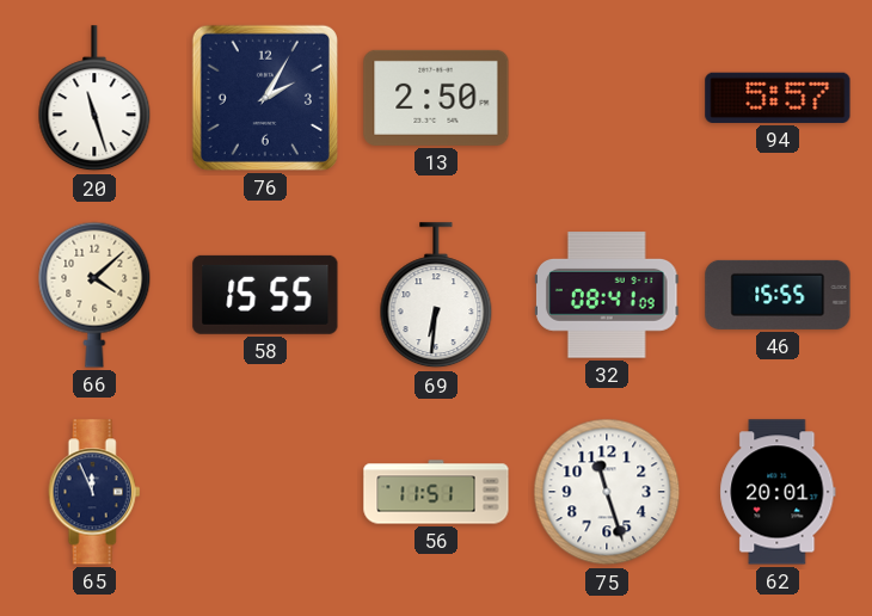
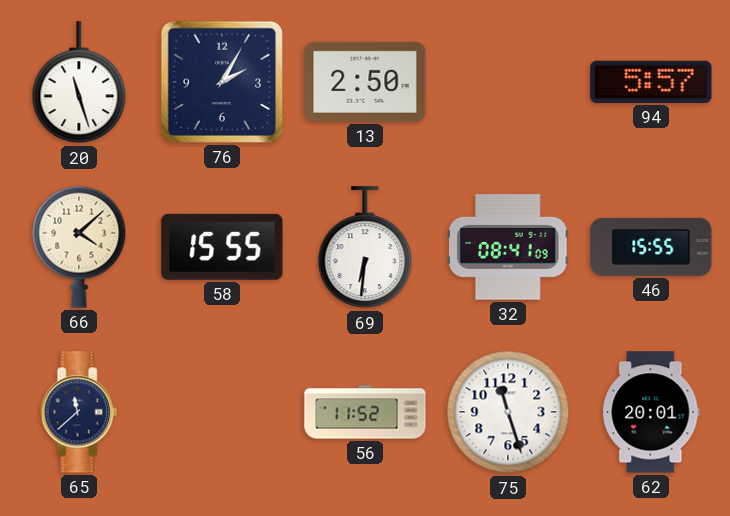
65: 11:56 -> 11:38
56: 11:51 -> 11:52
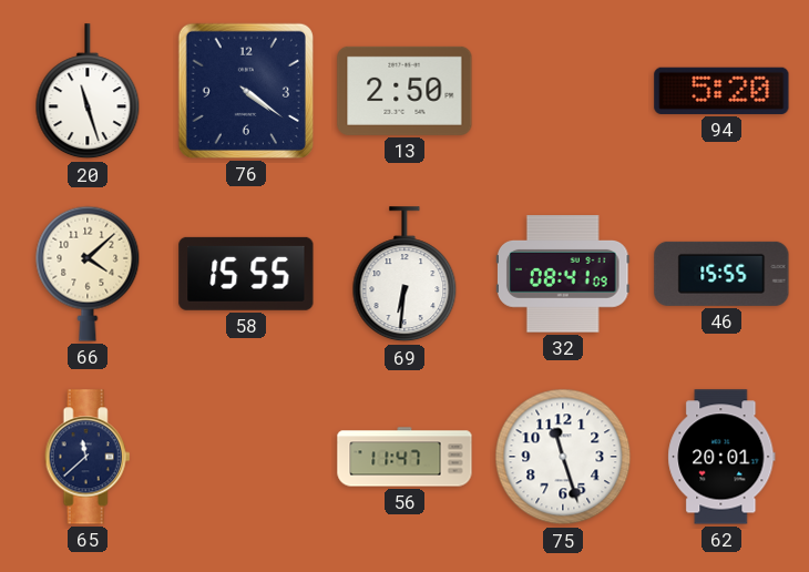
76: 2:05 -> 4:21
94: 5:57 -> 5:20
56: 11:52 -> 11:47
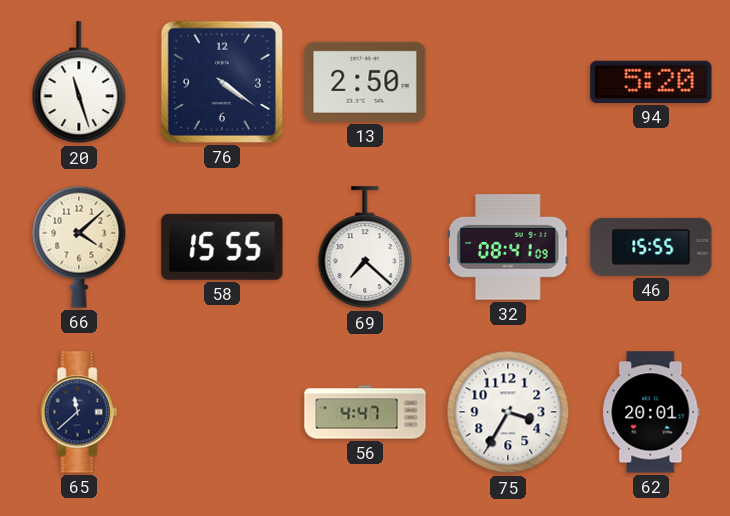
69: 6:31 -> 7:22
56: 11:47 -> 4:47
75: 11:27 -> 3:35
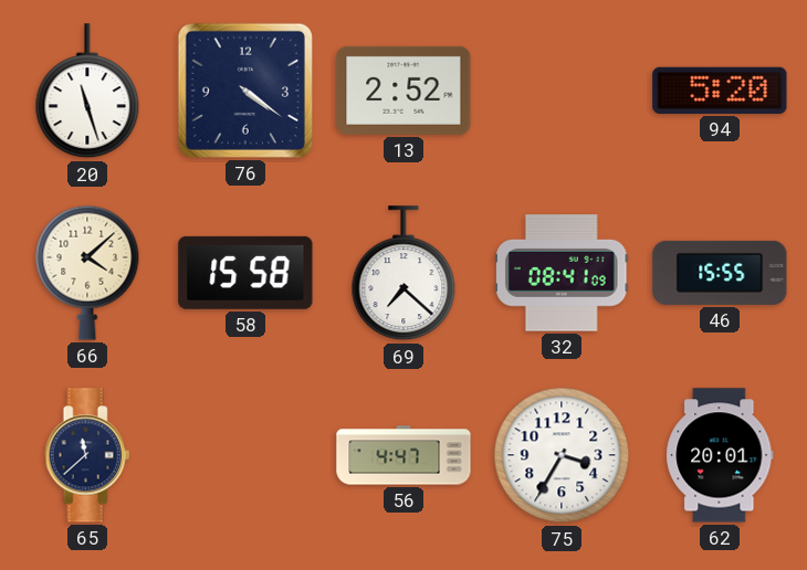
13: 2:50 -> 2:52
58: 15:55 -> 15:58
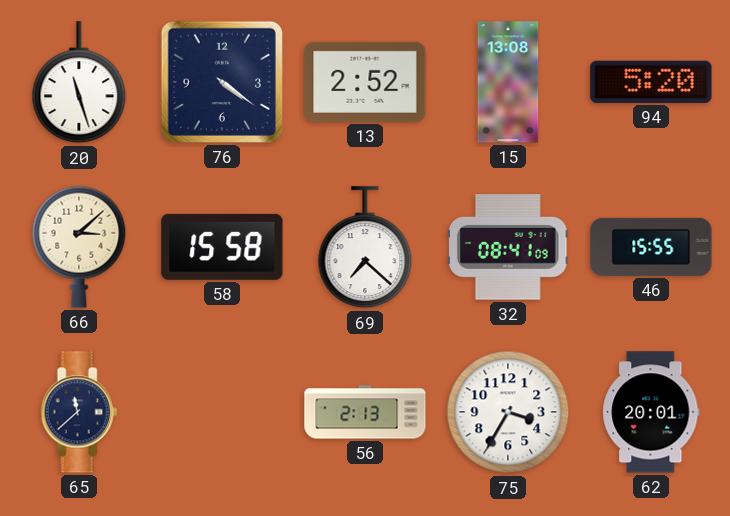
15: none -> 13:08
66: 4:08 -> 3:08
56: 4:47 -> 2:13
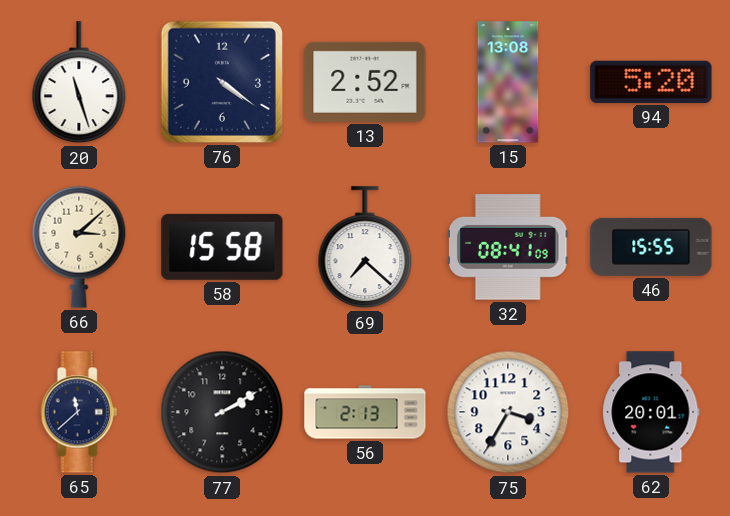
77: none -> 2:10
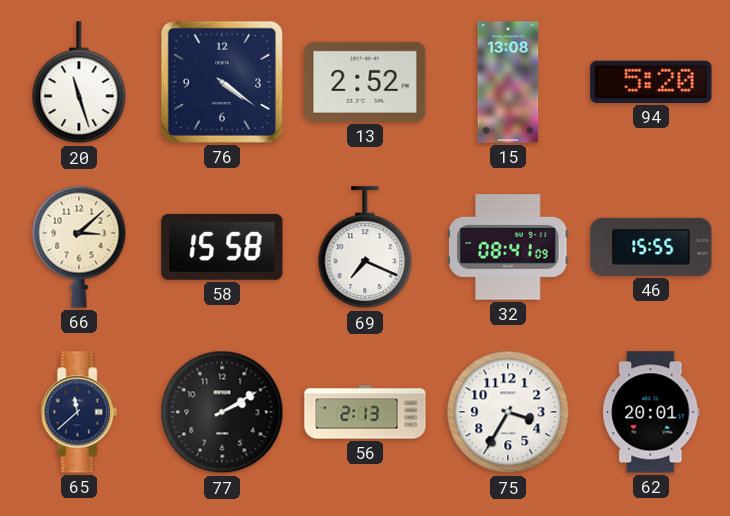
69: 7:22 -> 7:19
